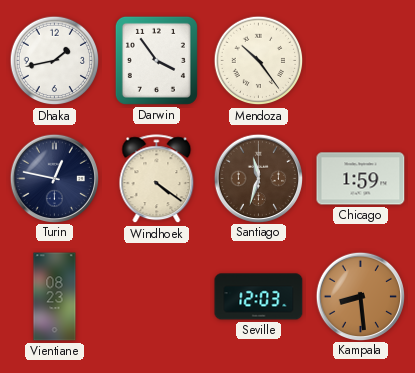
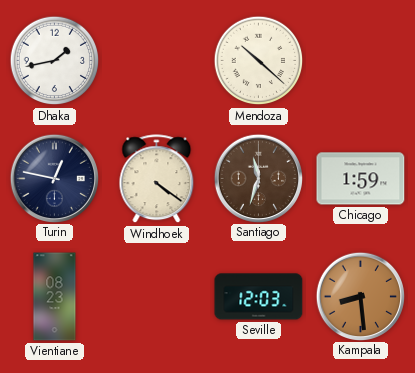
Darwin: 3:54 -> none
Mendoza: 10:24 -> 10:22
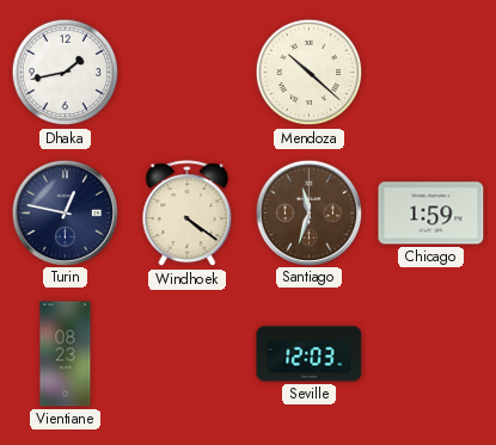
Kampala: 8:29 -> none
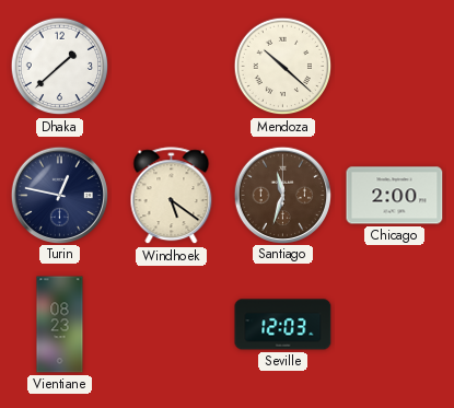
Dhaka: 1:43 -> 1:38
Windhoek: 4:21 -> 5:21
Chicago: 1:59 -> 2:00
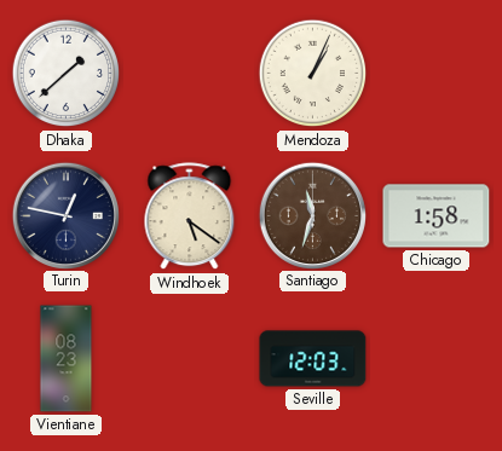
Mendoza: 10:22 -> 1:04
Chicago: 2:00 -> 1:58
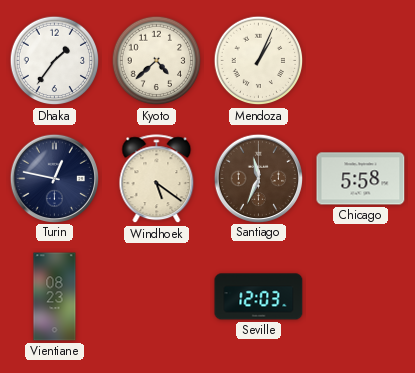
Dhaka: 1:38 -> 1:36
Kyoto: none -> 4:38
Santiago: 11:33 -> 11:34
Chicago: 1:58 -> 5:58
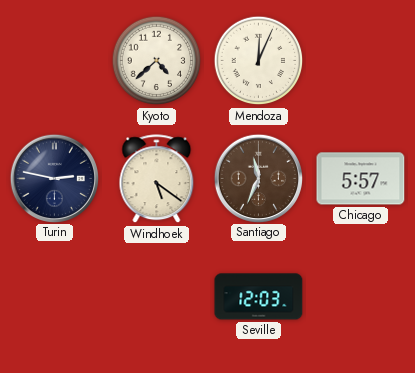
Dhaka: 1:36 -> none
Mendoza: 1:04 -> 12:04
Turin: 12:47 -> 2:47
Chicago: 5:58 -> 5:57
Vientiane: 08:23 -> none
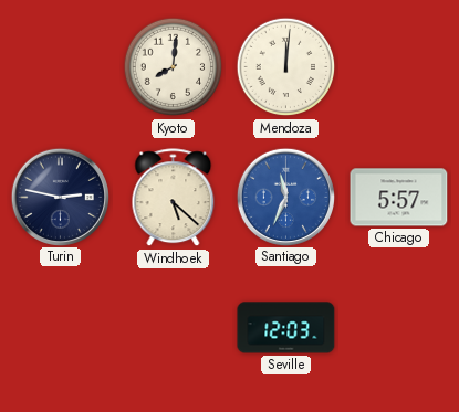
Kyoto: 4:38 -> 8:01
Mendoza: 12:04 -> 12:01
Windhoek: 5:21 -> 5:22
Santiago dial: brown -> blue
